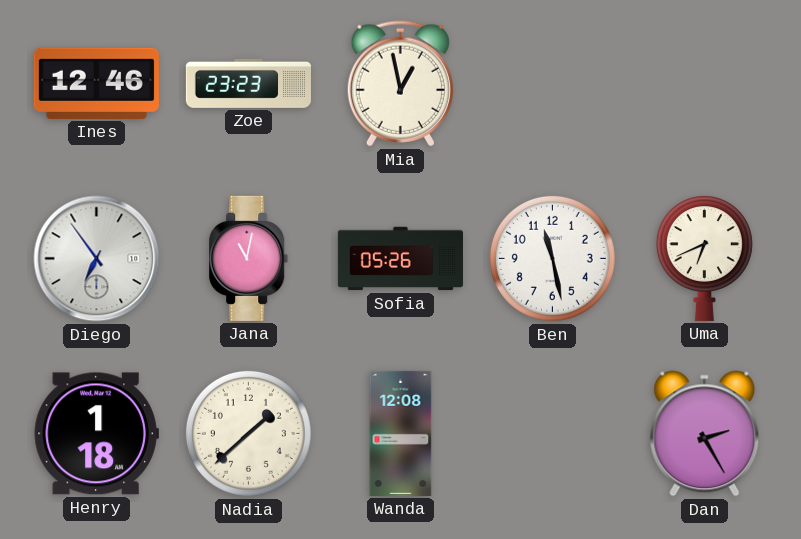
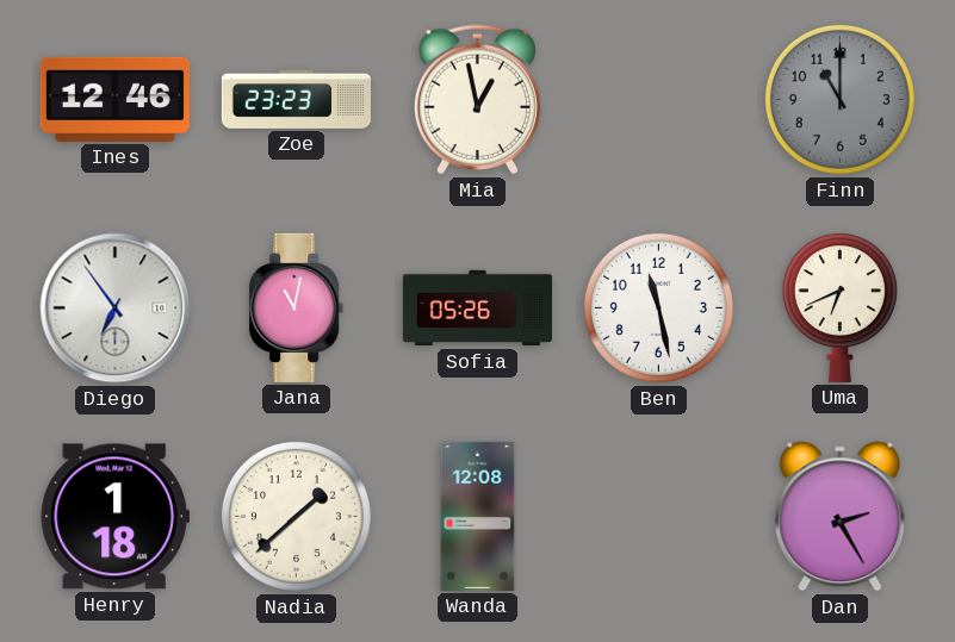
Finn: none -> 11:00
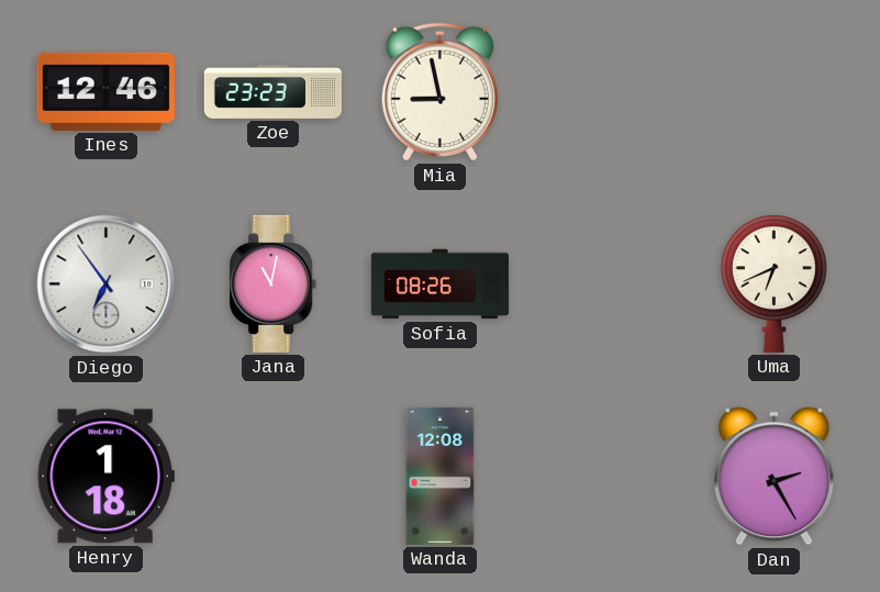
Mia: 12:58 -> 8:58
Finn: 11:00 -> none
Sofia: 05:26 -> 08:26
Ben: 11:28 -> none
Nadia: 1:38 -> none
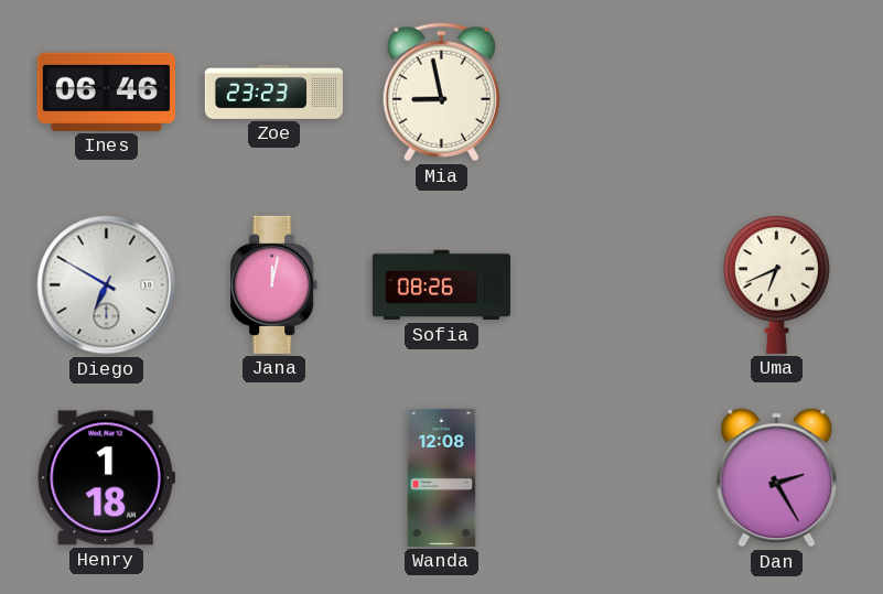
Ines: 12:46 -> 06:46
Diego: 6:54 -> 6:50
Jana: 11:02 -> 12:02
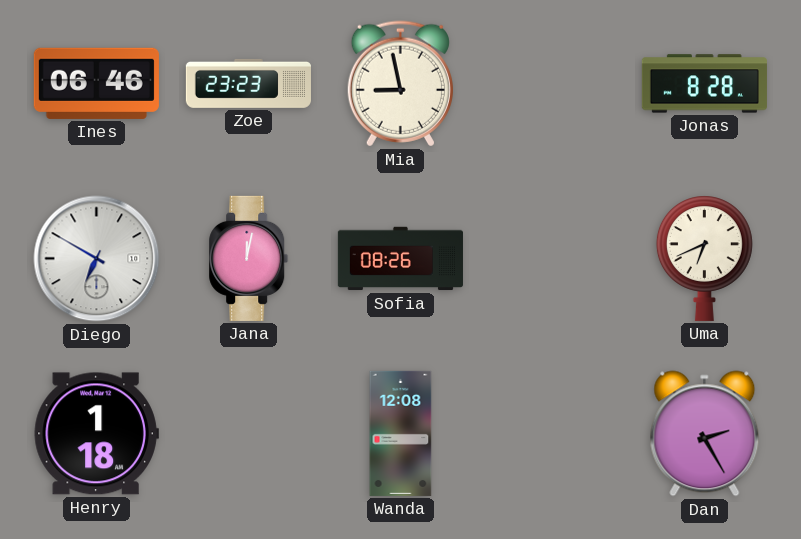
Jonas: none -> 8:28
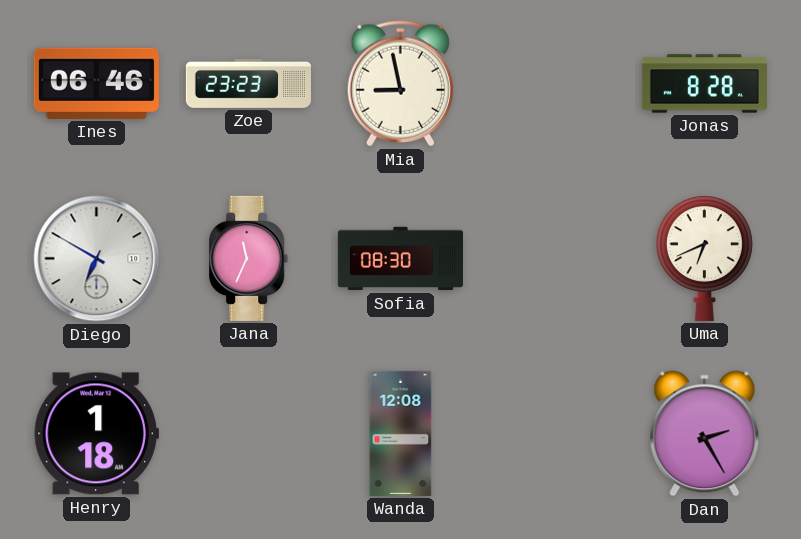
Jana: 12:02 -> 11:34
Sofia: 08:26 -> 08:30
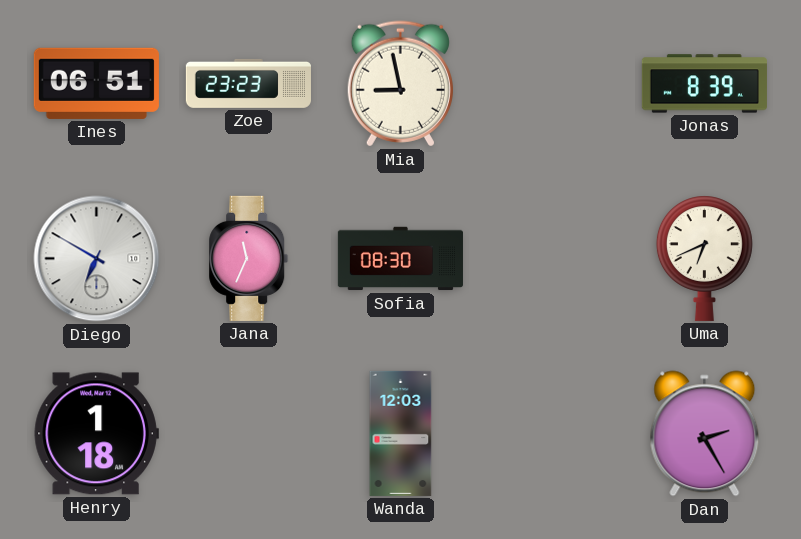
Ines: 06:46 -> 06:51
Jonas: 8:28 -> 8:39
Wanda: 12:08 -> 12:03
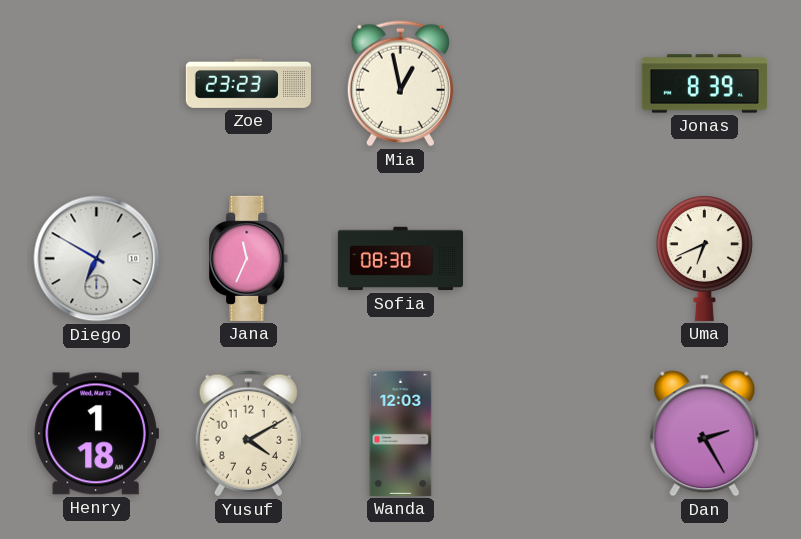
Ines: 06:51 -> none
Mia: 8:58 -> 12:58
Yusuf: none -> 4:10
